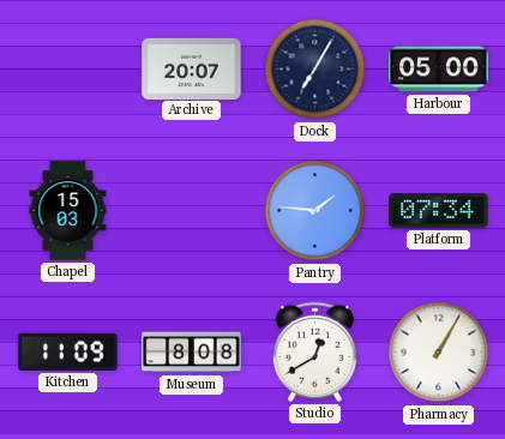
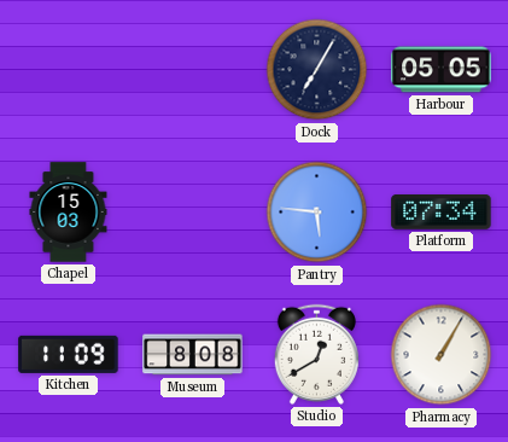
Archive: 20:07 -> none
Harbour: 05:00 -> 05:05
Pantry: 1:46 -> 5:46
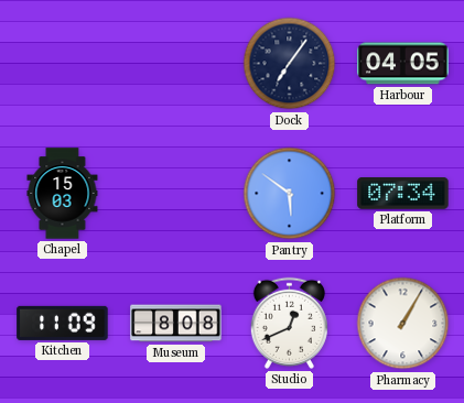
Dock: 7:05 -> 7:06
Harbour: 05:05 -> 04:05
Pantry: 5:46 -> 5:51
Studio: 12:40 -> 12:41
